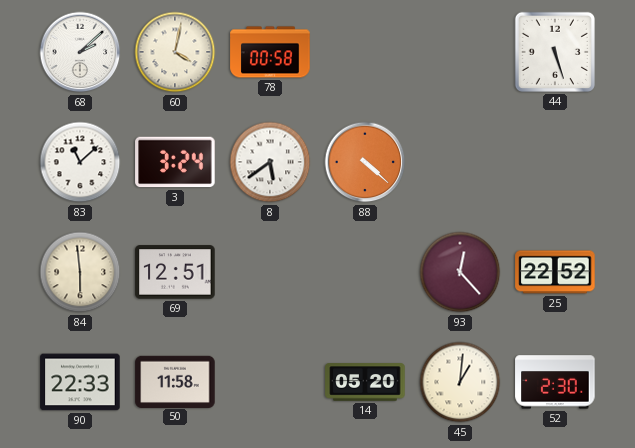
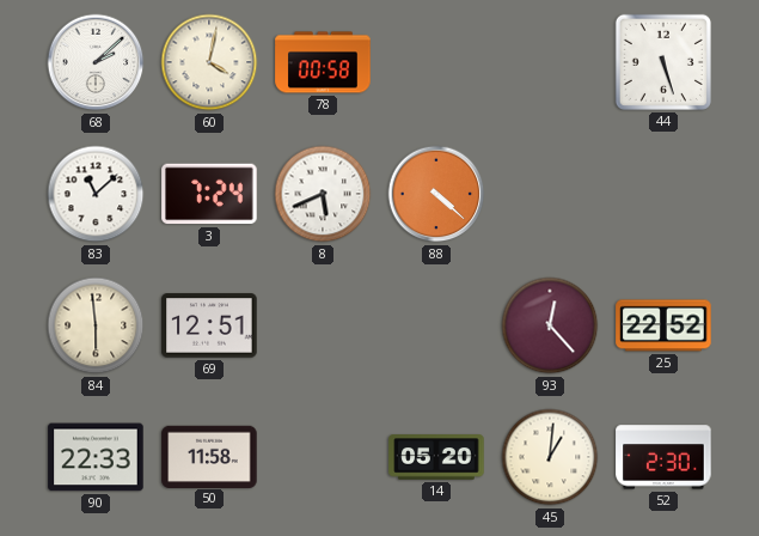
3: 3:24 -> 7:24
8: 5:39 -> 5:41
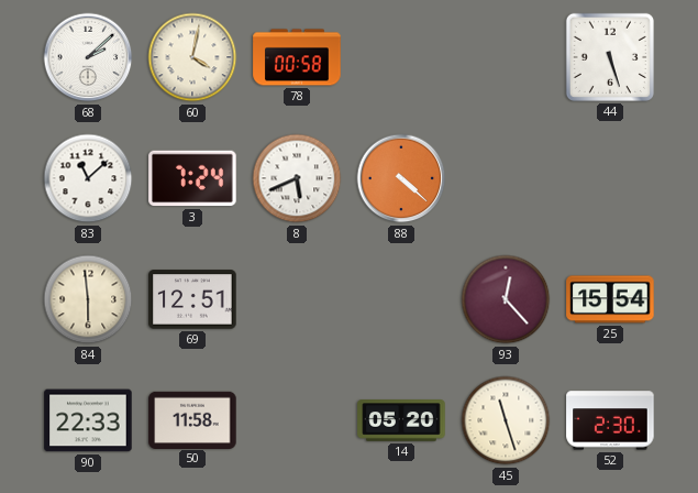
25: 22:52 -> 15:54
45: 1:01 -> 11:27
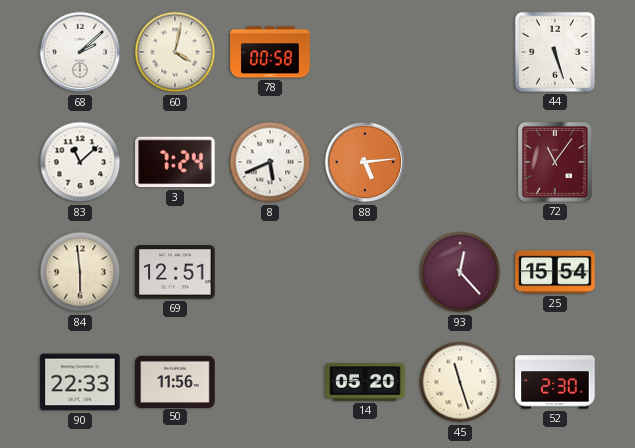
88: 4:22 -> 5:14
72: none -> 11:06
50: 11:58 -> 11:56
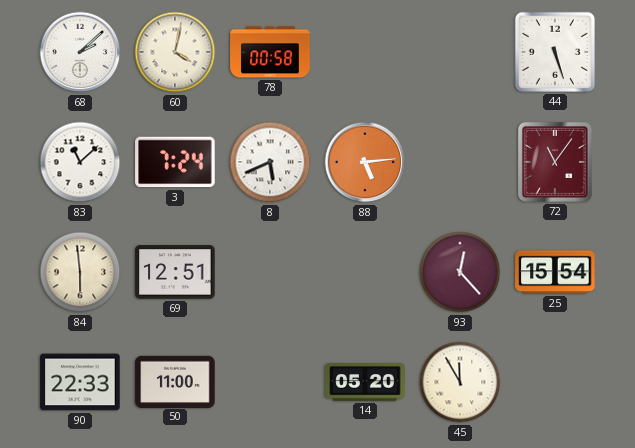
50: 11:56 -> 11:00
45: 11:27 -> 11:55
52: 2:30 -> none
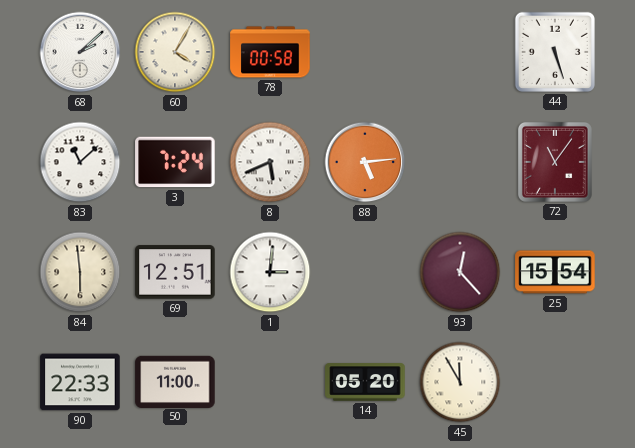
60: 4:02 -> 4:05
1: none -> 3:01
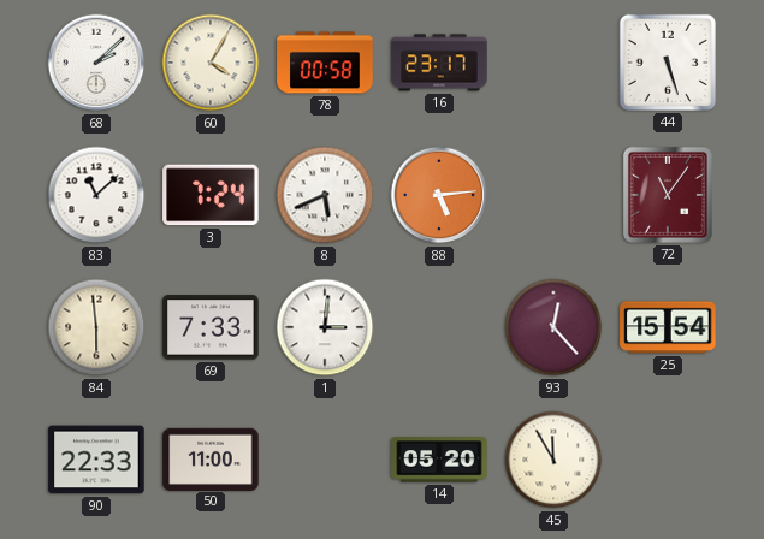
16: none -> 23:17
69: 12:51 -> 7:33
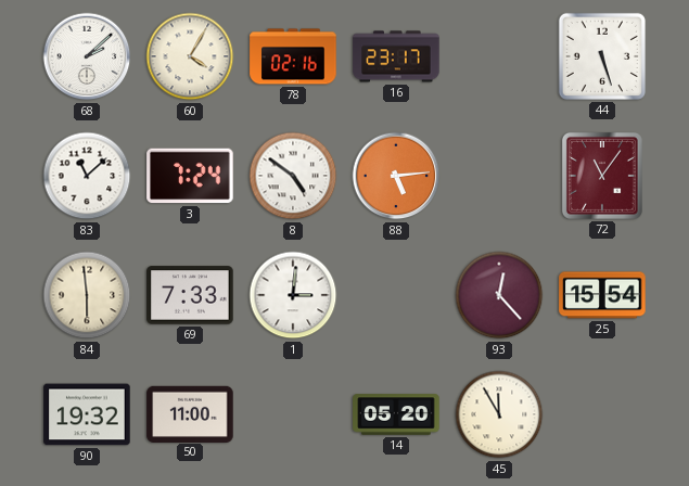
78: 00:58 -> 02:16
8: 5:41 -> 4:51
90: 22:33 -> 19:32
